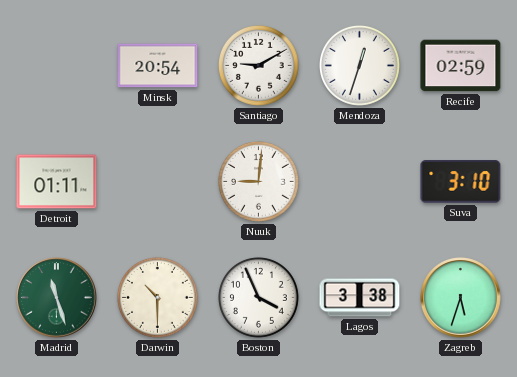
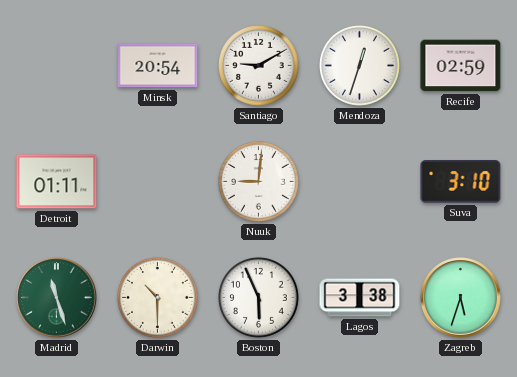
Boston: 3:56 -> 5:56
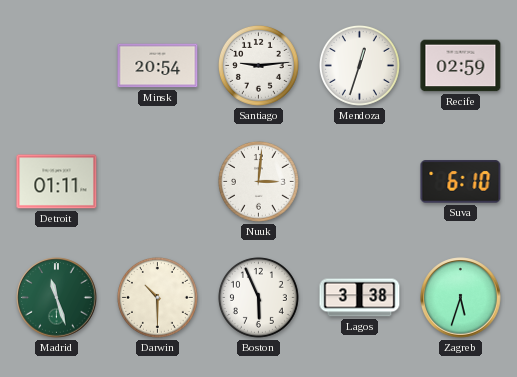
Santiago: 9:10 -> 9:14
Nuuk: 9:01 -> 3:01
Suva: 3:10 -> 6:10
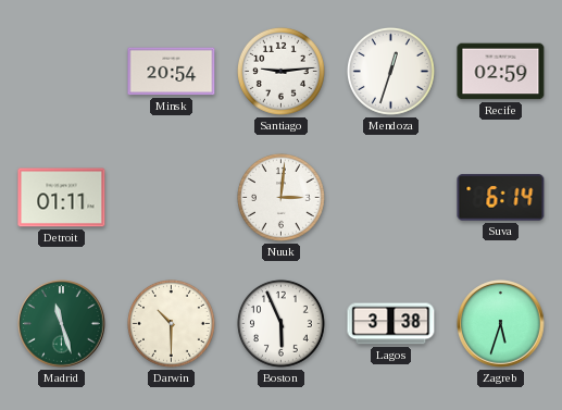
Suva: 6:10 -> 6:14
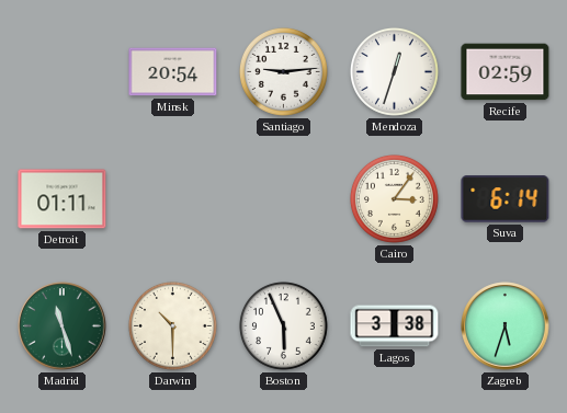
Nuuk: 3:01 -> none
Cairo: none -> 3:06
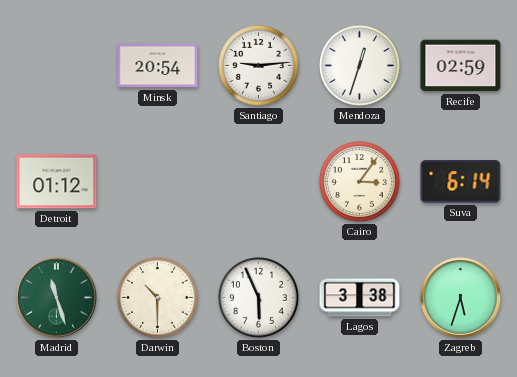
Detroit: 01:11 -> 01:12
